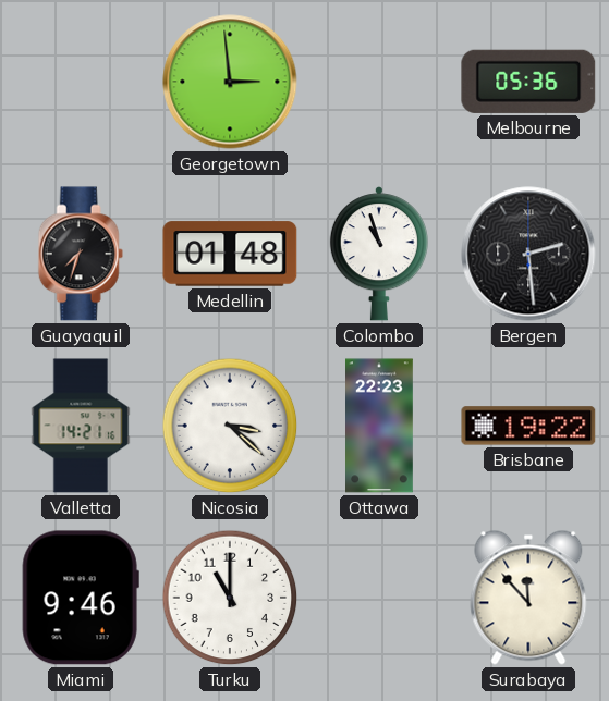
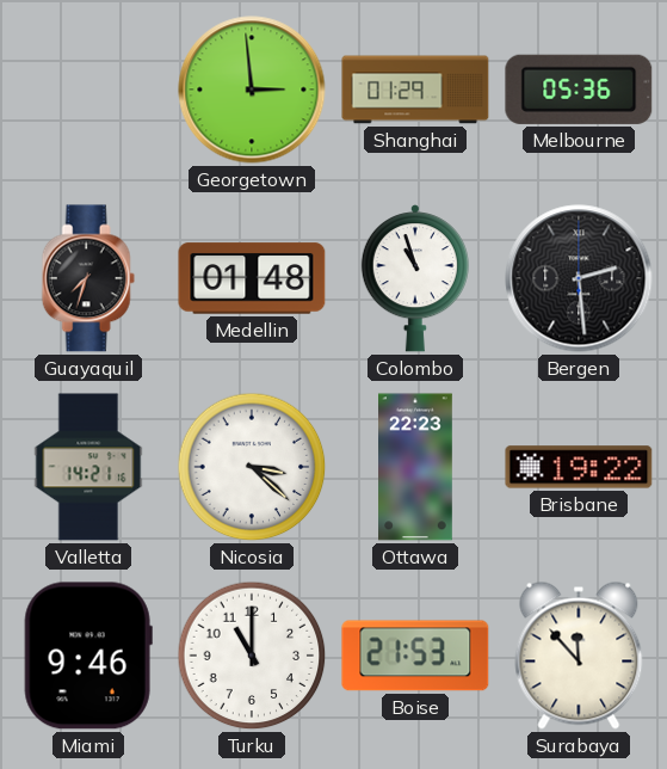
Shanghai: none -> 01:29
Boise: none -> 21:53
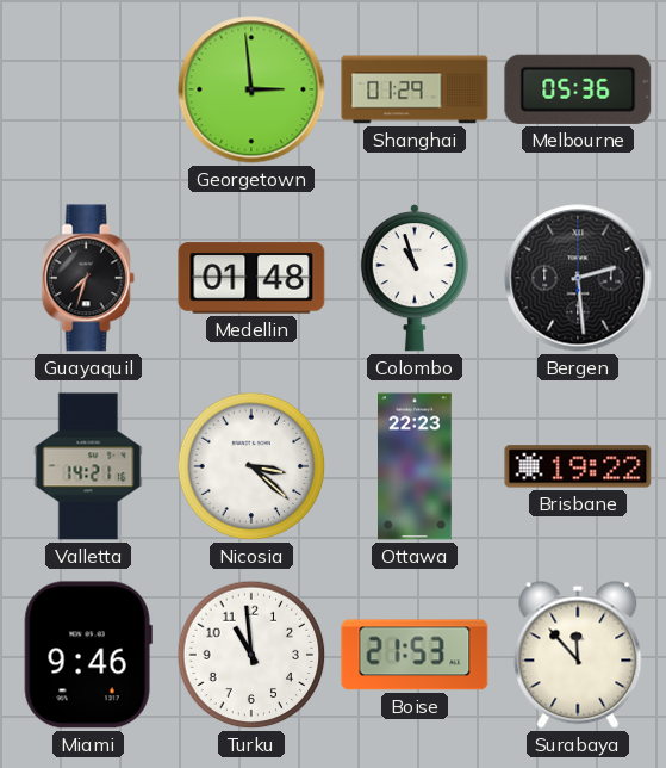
Turku: 11:00 -> 10:59
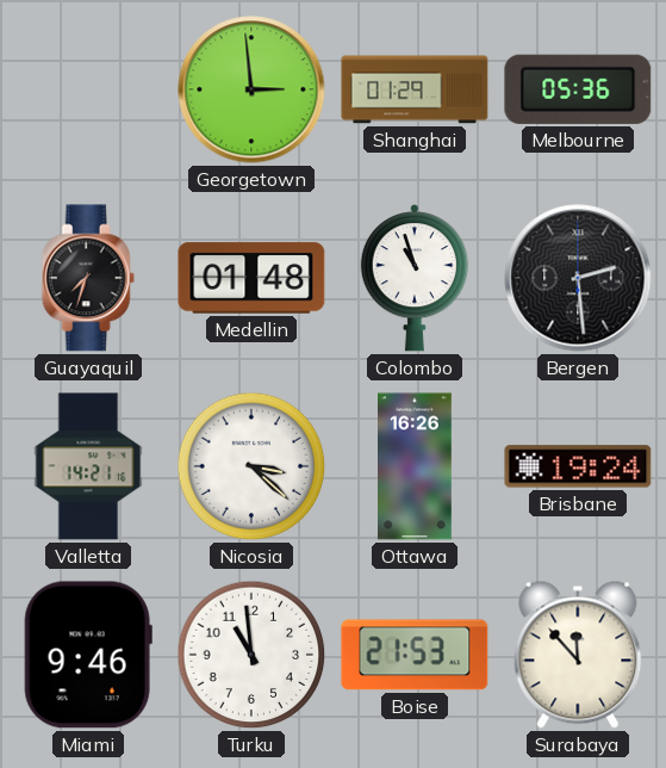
Ottawa: 22:23 -> 16:26
Brisbane: 19:22 -> 19:24
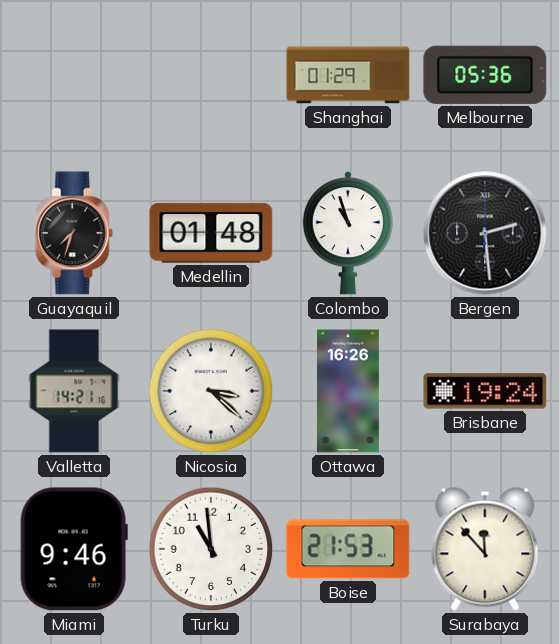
Georgetown: 2:59 -> none
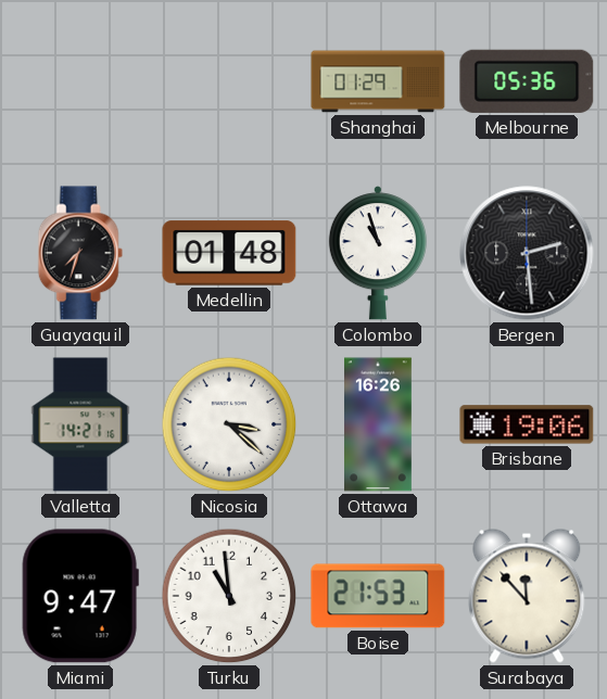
Brisbane: 19:24 -> 19:06
Miami: 9:46 -> 9:47
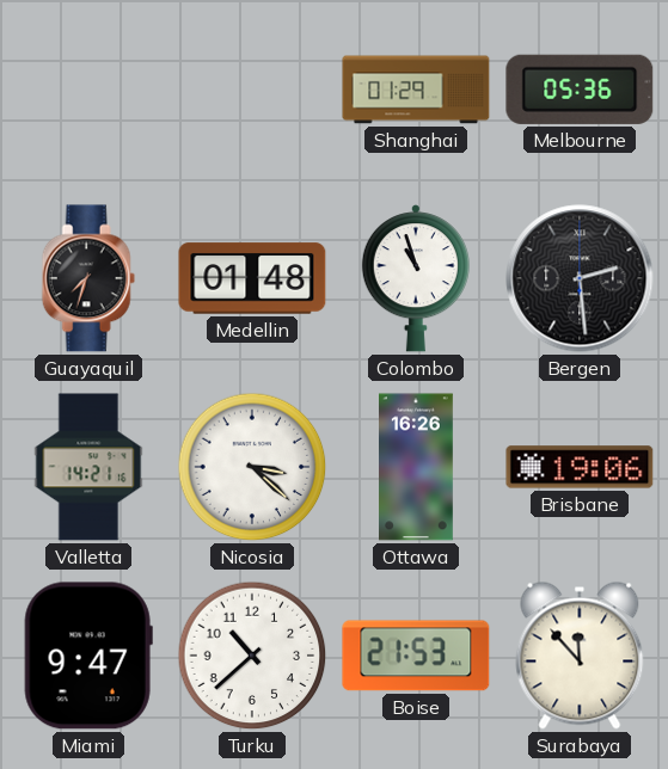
Turku: 10:59 -> 10:38
